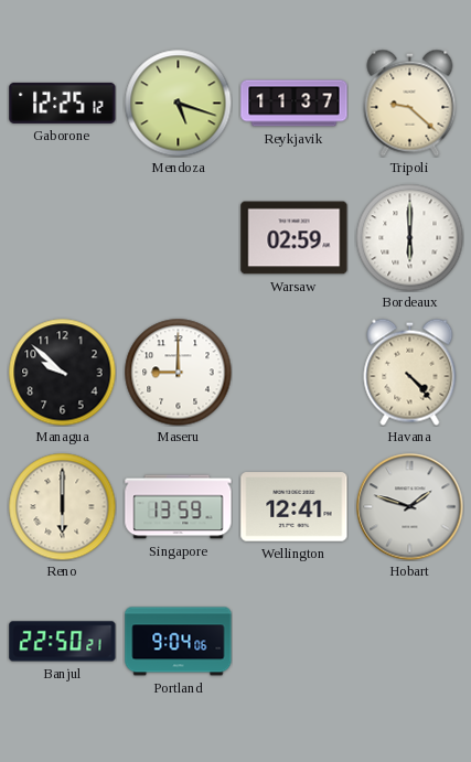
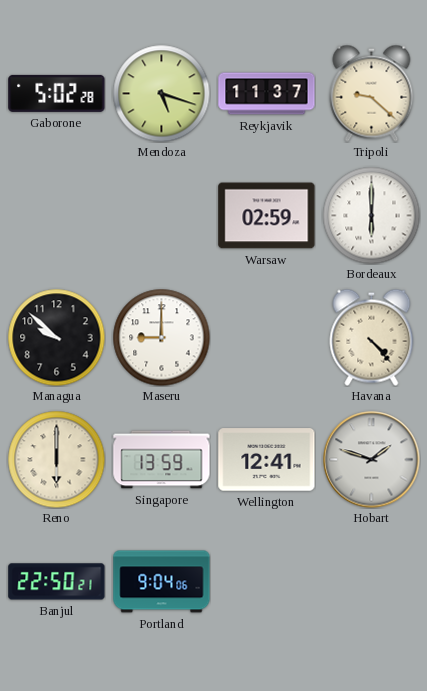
Gaborone: 12:25 -> 5:02
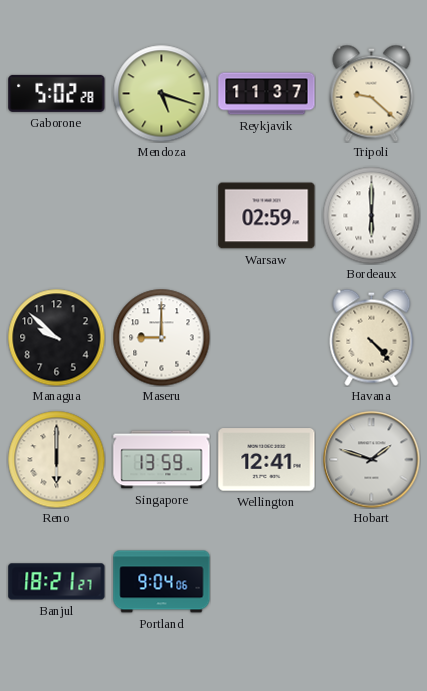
Banjul: 22:50 -> 18:21
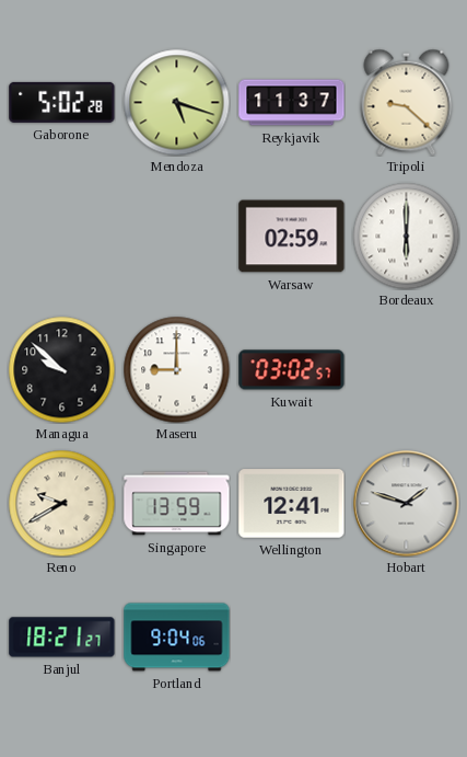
Kuwait: none -> 03:02
Havana: 4:23 -> none
Reno: 6:00 -> 9:40
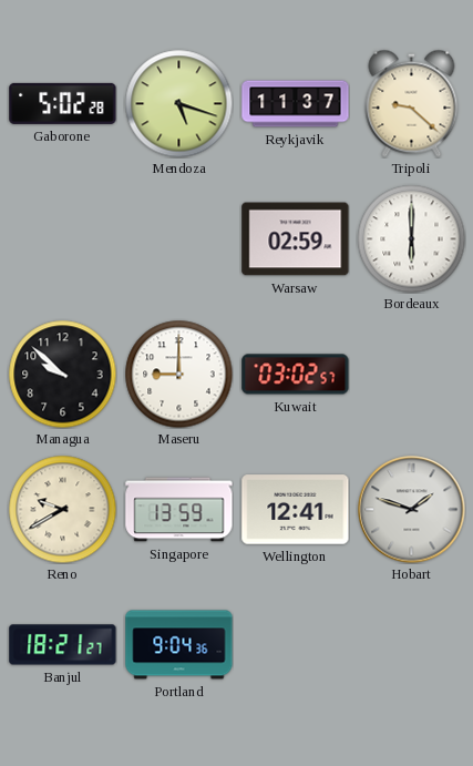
Portland: 9:04:06 -> 9:04:36
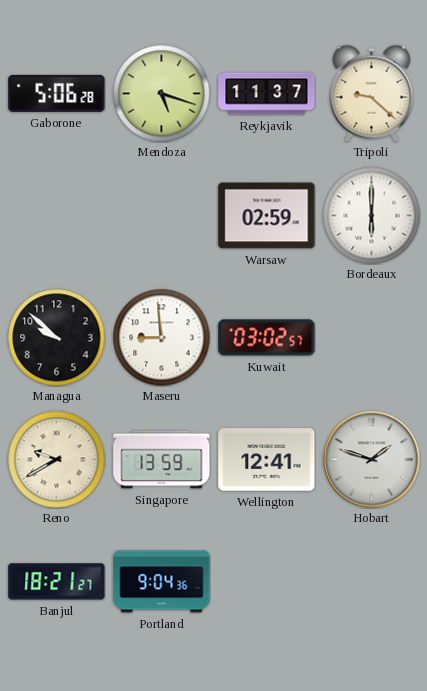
Gaborone: 5:02 -> 5:06
Maseru: 9:00 -> 8:59
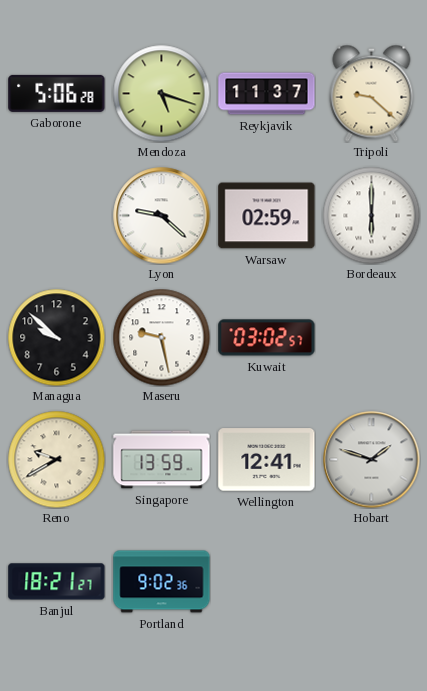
Lyon: none -> 9:22
Maseru: 8:59 -> 9:28
Portland: 9:04 -> 9:02
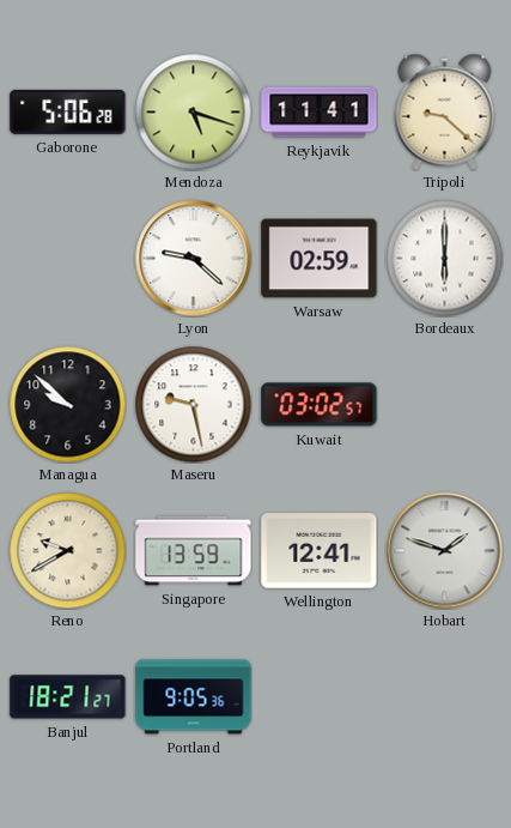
Reykjavik: 11:37 -> 11:41
Portland: 9:02 -> 9:05
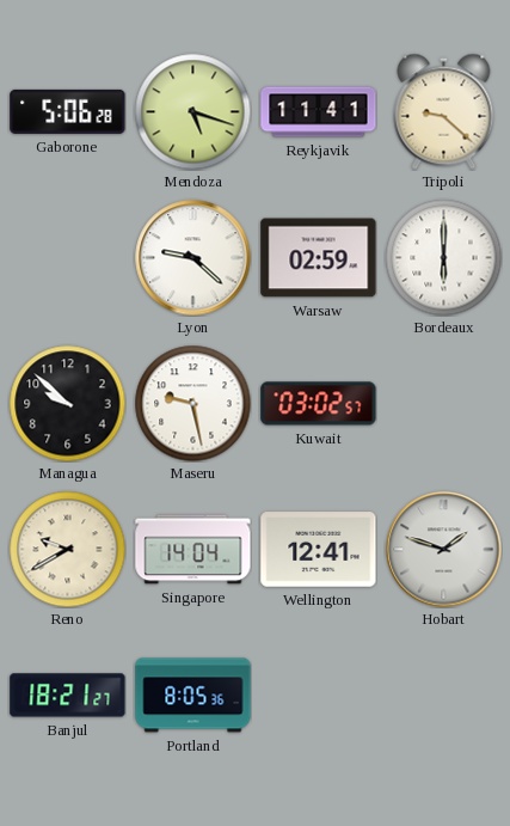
Singapore: 13:59 -> 14:04
Portland: 9:05 -> 8:05
